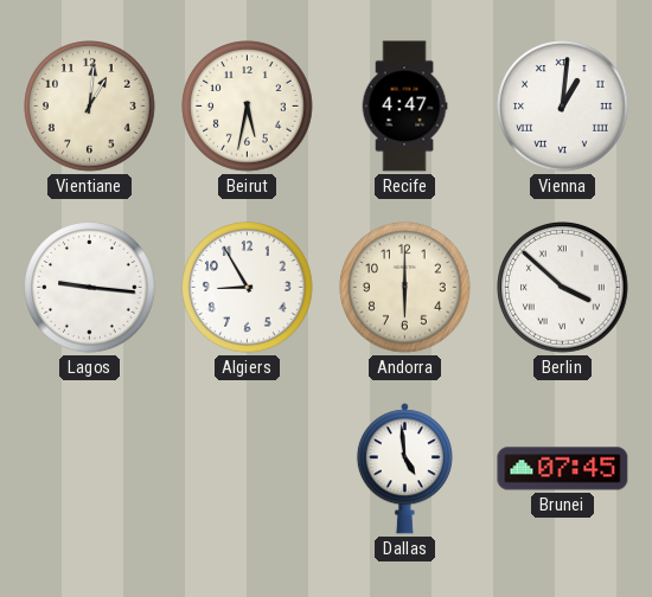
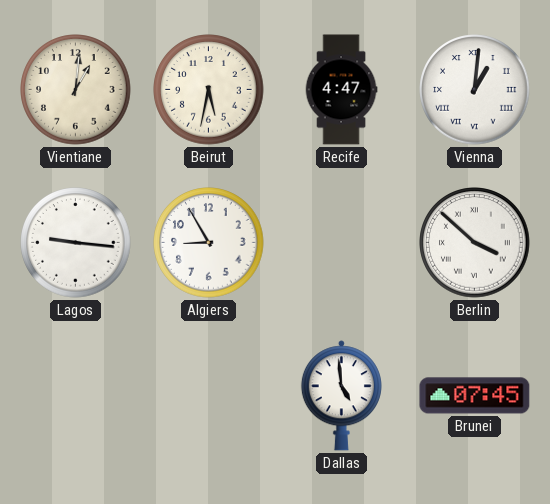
Andorra: 6:00 -> none
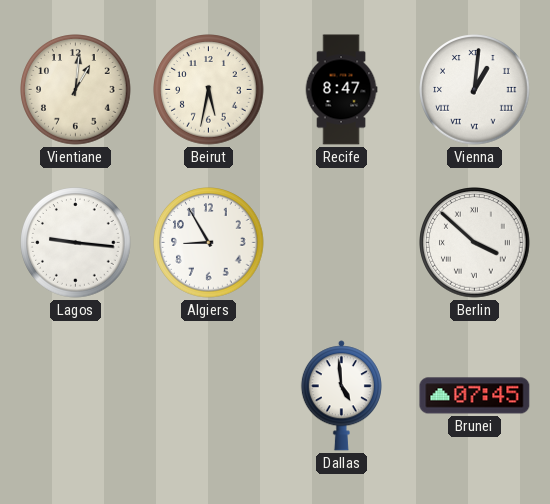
Recife: 4:47 -> 8:47
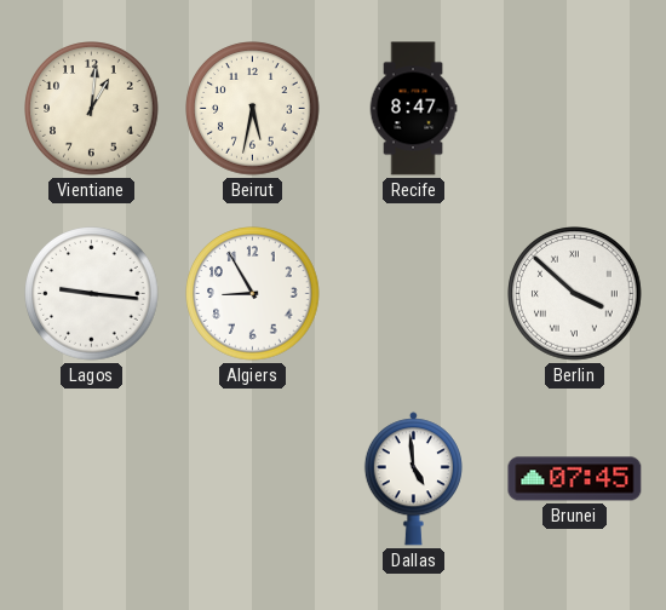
Vienna: 1:01 -> none
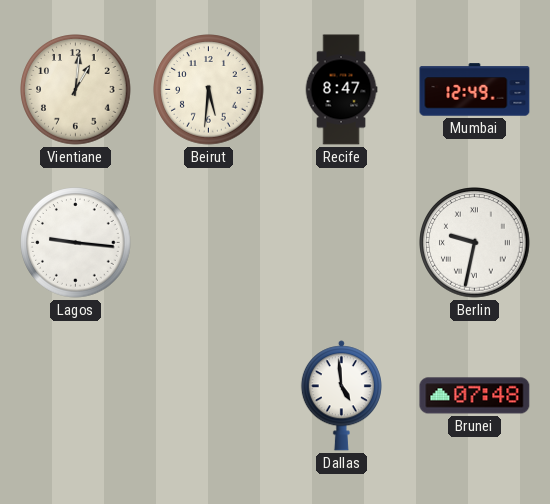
Beirut: 5:32 -> 5:31
Mumbai: none -> 12:49
Algiers: 8:55 -> none
Berlin: 3:52 -> 9:32
Brunei: 07:45 -> 07:48
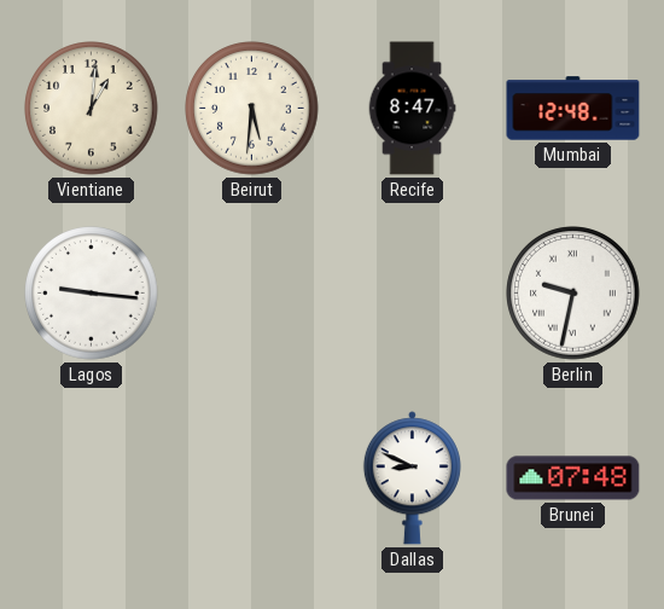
Mumbai: 12:49 -> 12:48
Dallas: 4:59 -> 8:49
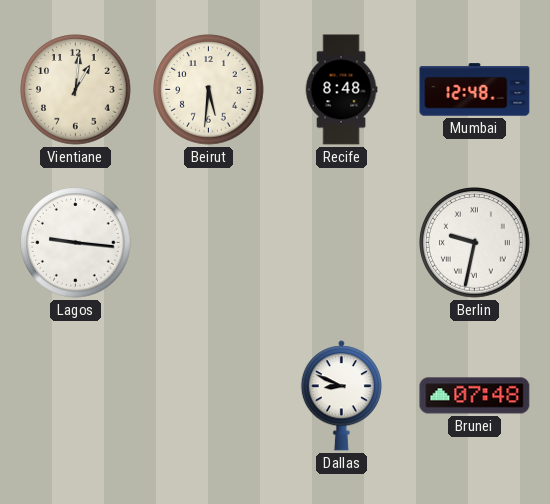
Recife: 8:47 -> 8:48
